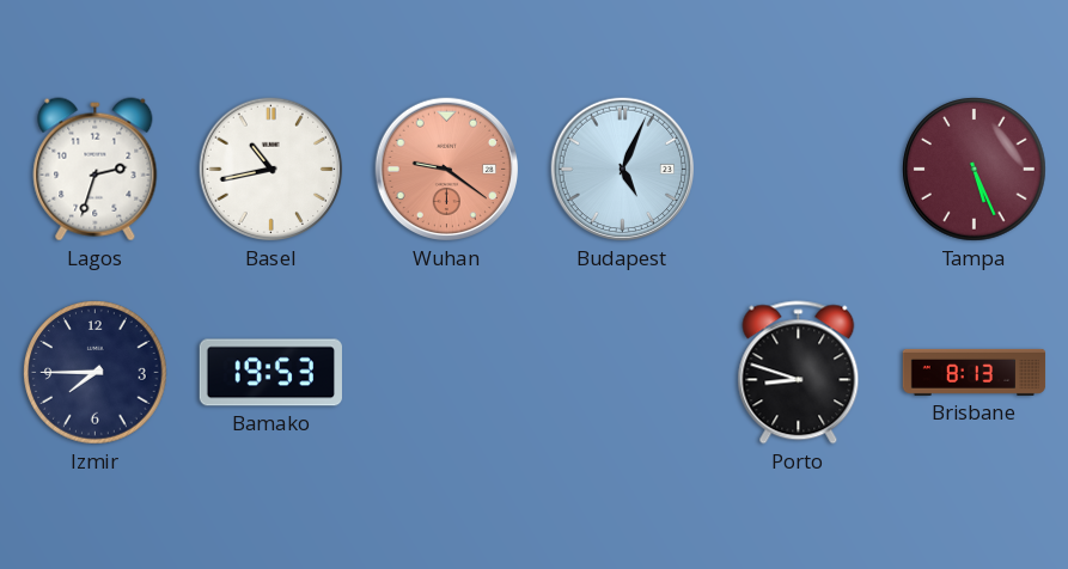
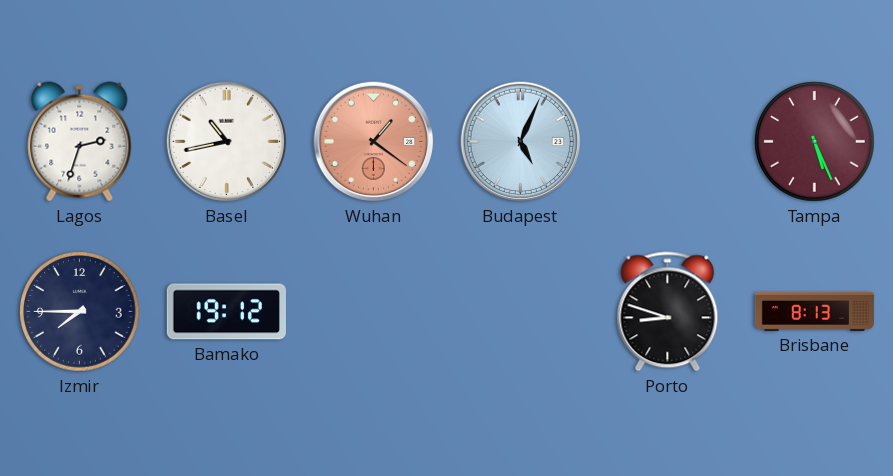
Wuhan: 9:21 -> 1:21
Bamako: 19:53 -> 19:12
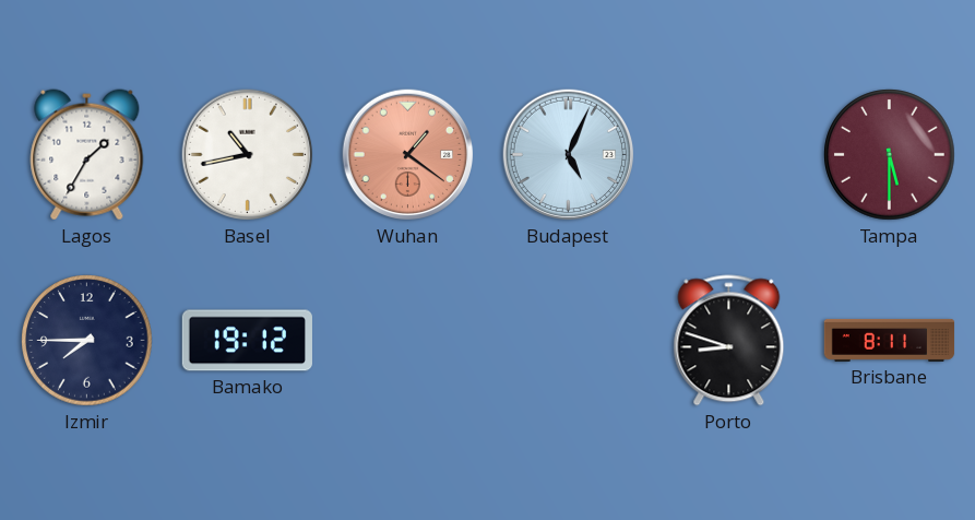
Lagos: 2:33 -> 1:35
Tampa: 5:26 -> 5:30
Brisbane: 8:13 -> 8:11
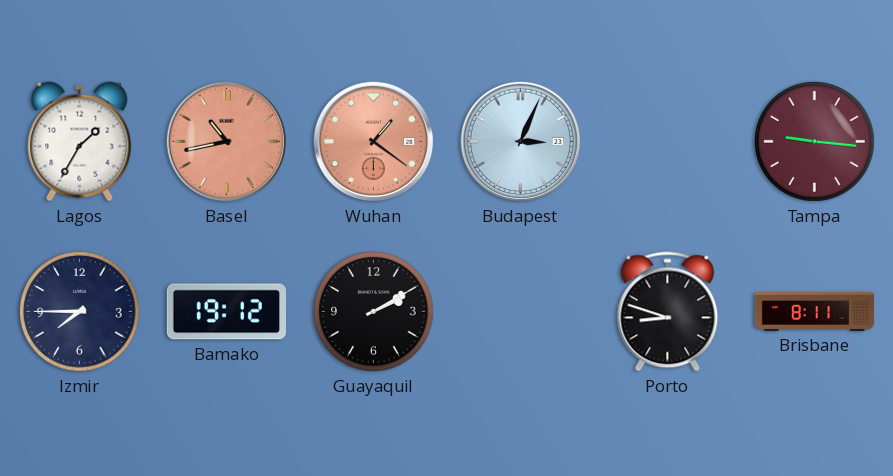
Basel dial: white -> salmon
Budapest: 5:04 -> 3:04
Tampa: 5:30 -> 9:16
Guayaquil: none -> 2:10
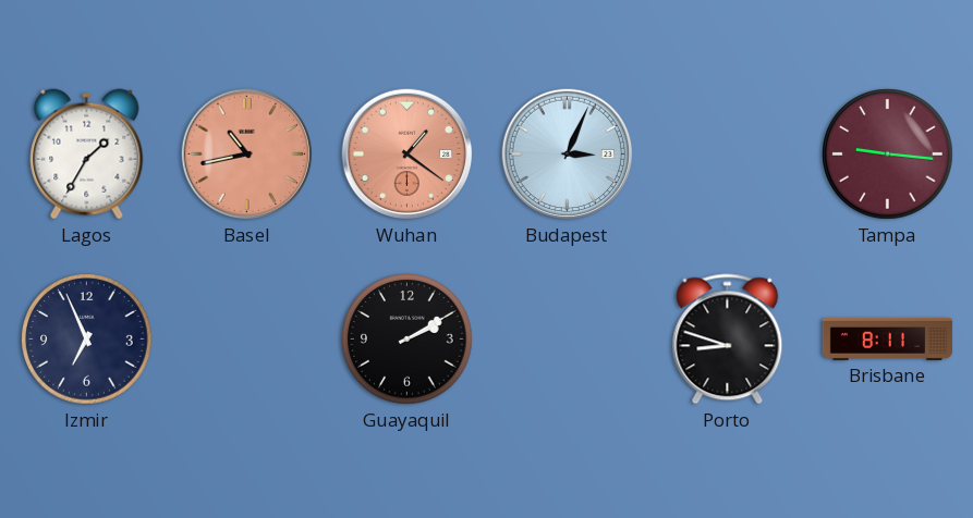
Izmir: 7:45 -> 6:56
Bamako: 19:12 -> none
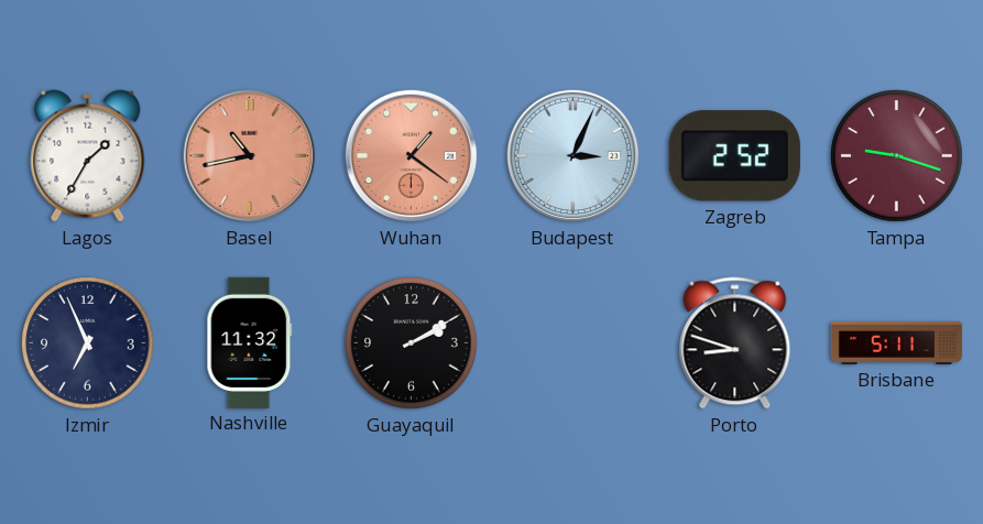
Zagreb: none -> 2:52
Tampa: 9:16 -> 9:18
Nashville: none -> 11:32
Brisbane: 8:11 -> 5:11
